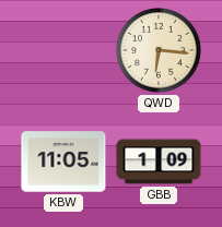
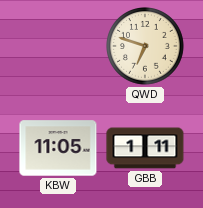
QWD: 6:16 -> 6:48
GBB: 1:09 -> 1:11
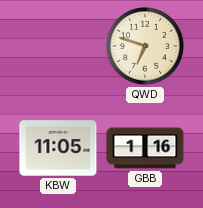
GBB: 1:11 -> 1:16
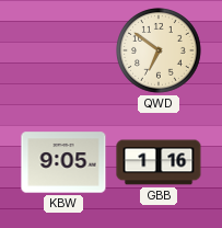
QWD: 6:48 -> 6:51
KBW: 11:05 -> 9:05
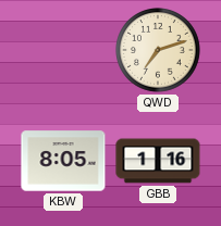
QWD: 6:51 -> 7:12
KBW: 9:05 -> 8:05
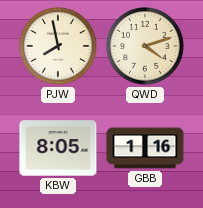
PJW: none -> 7:58
QWD: 7:12 -> 4:12
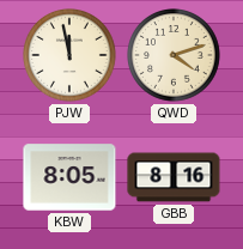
PJW: 7:58 -> 11:58
GBB: 1:16 -> 8:16
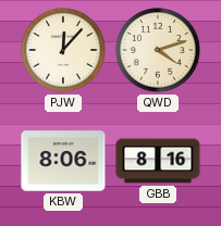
PJW: 11:58 -> 12:07
KBW: 8:05 -> 8:06
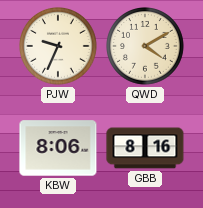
PJW: 12:07 -> 9:34
QWD: 4:12 -> 4:10
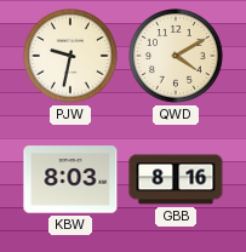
PJW: 9:34 -> 9:32
KBW: 8:06 -> 8:03
